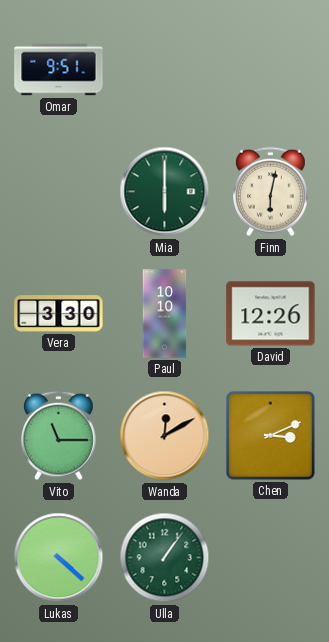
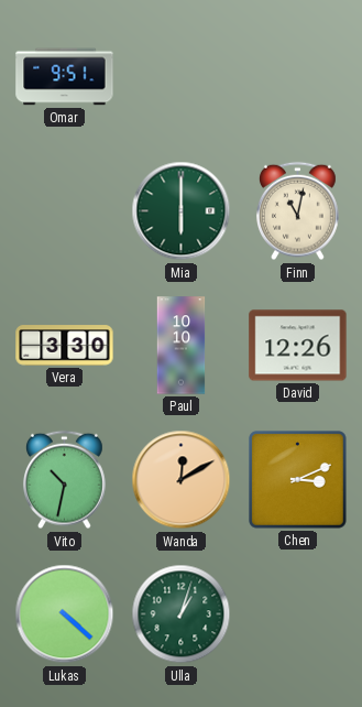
Finn: 6:02 -> 11:02
Vito: 11:15 -> 10:32
Ulla: 1:06 -> 1:03
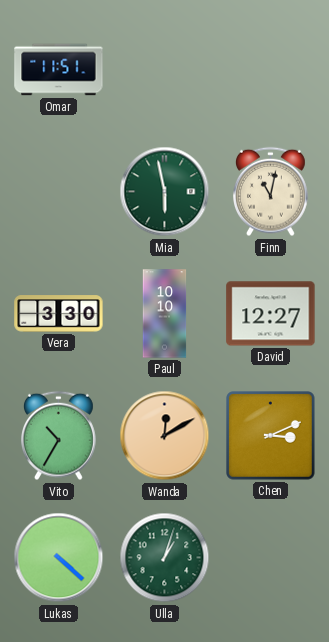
Omar: 9:51 -> 11:51
Mia: 6:00 -> 5:58
David: 12:26 -> 12:27
Vito: 10:32 -> 10:35
